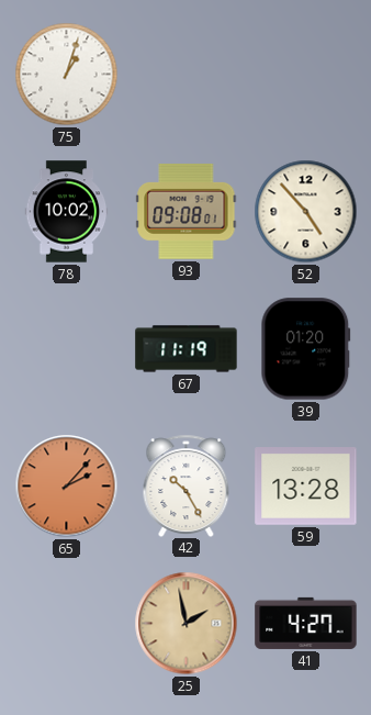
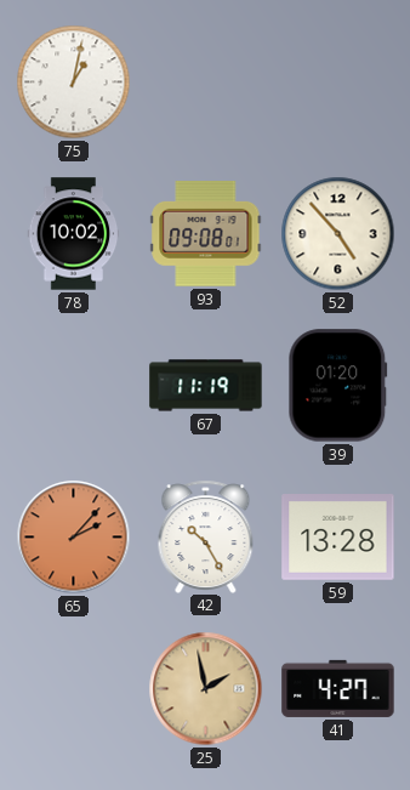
75: 1:03 -> 1:02
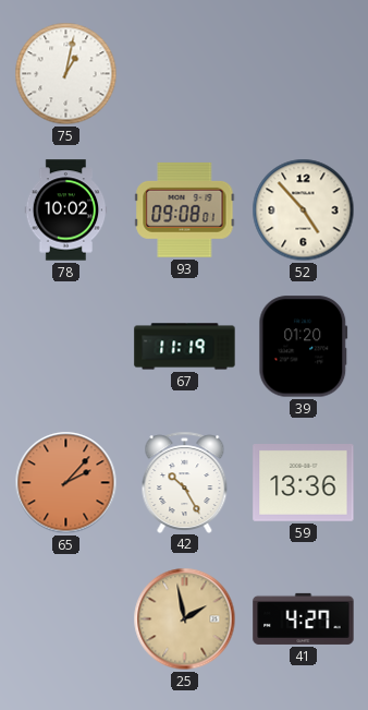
59: 13:28 -> 13:36
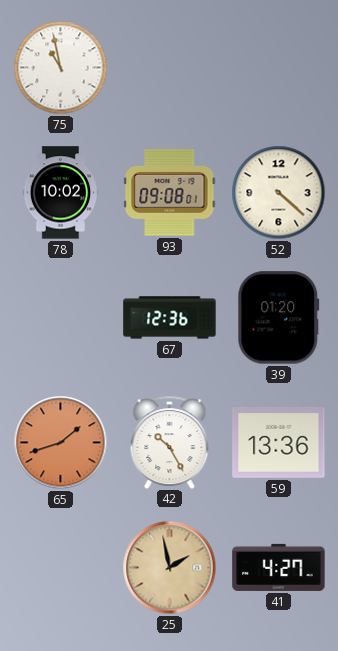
75: 1:02 -> 10:58
52: 4:53 -> 4:22
67: 11:19 -> 12:36
65: 2:07 -> 1:42
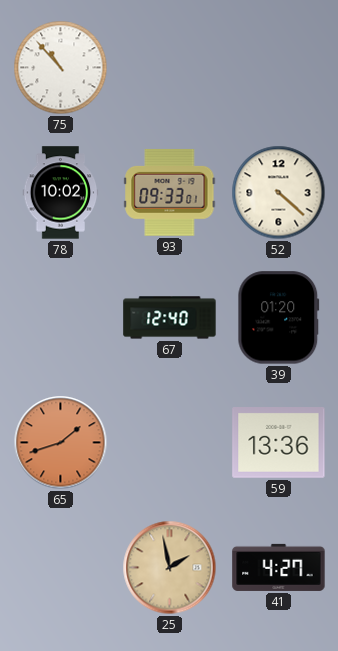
75: 10:58 -> 10:53
93: 09:08 -> 09:33
67: 12:36 -> 12:40
42: 10:25 -> none
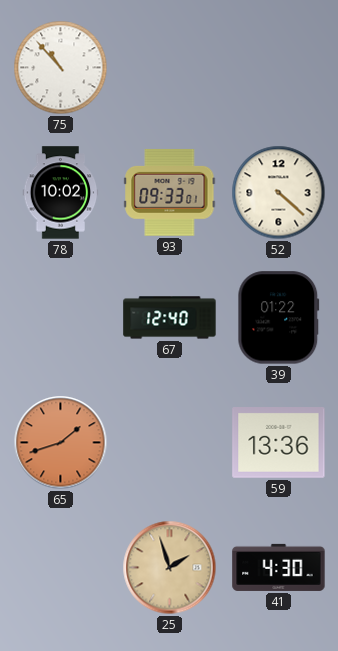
39: 01:20 -> 01:22
25: 1:58 -> 1:57
41: 4:27 -> 4:30
